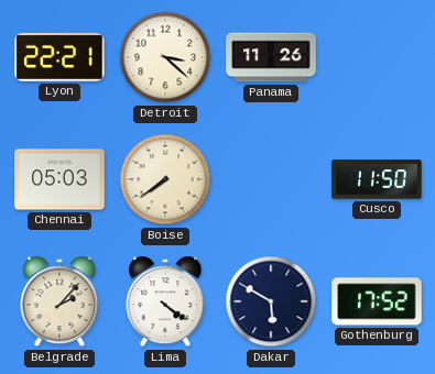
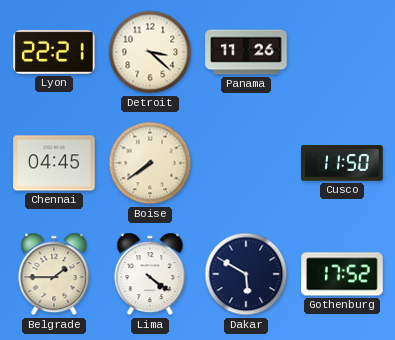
Chennai: 05:03 -> 04:45
Belgrade: 2:07 -> 1:45
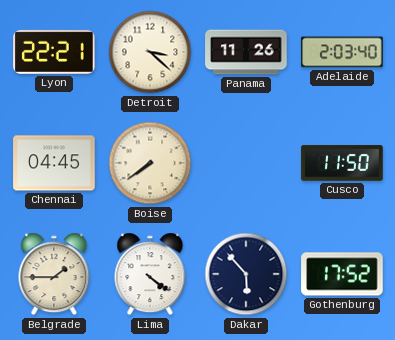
Adelaide: none -> 2:03
Dakar: 5:50 -> 5:53
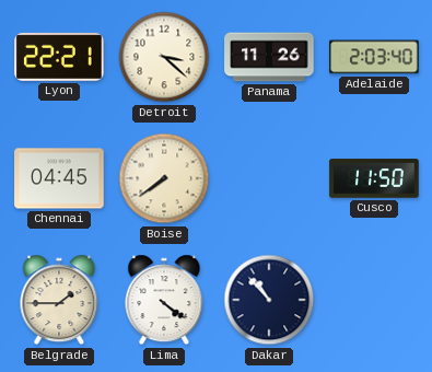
Dakar: 5:53 -> 10:53
Gothenburg: 17:52 -> none
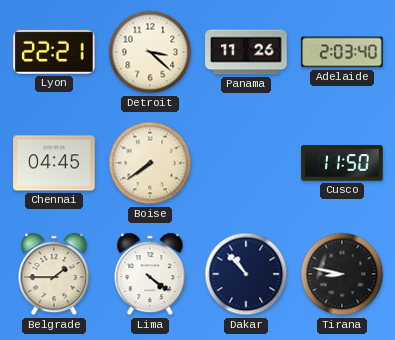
Tirana: none -> 8:47
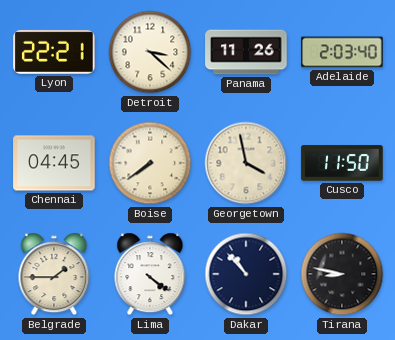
Georgetown: none -> 3:58
